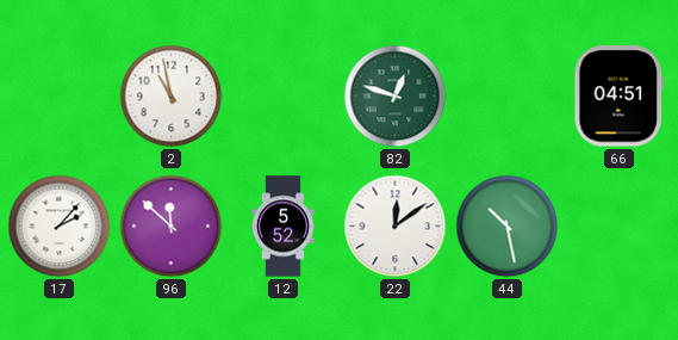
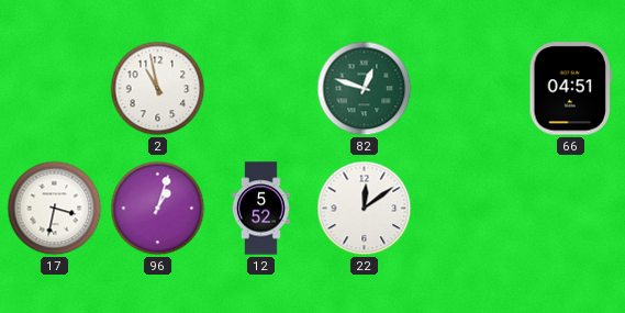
17: 2:07 -> 3:32
96: 11:52 -> 1:03
44: 10:28 -> none
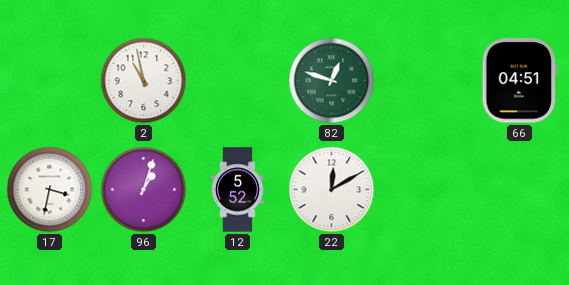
22: 12:09 -> 12:10
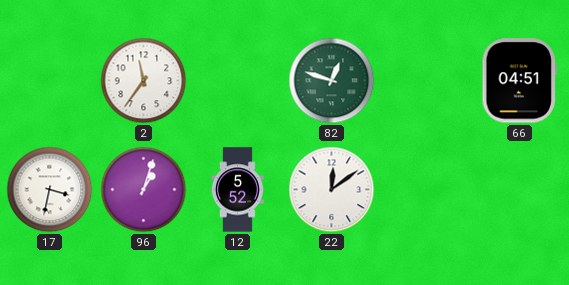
2: 10:58 -> 11:36
22: 12:10 -> 12:09
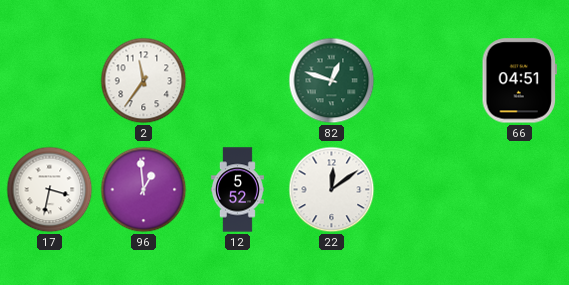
96: 1:03 -> 12:59
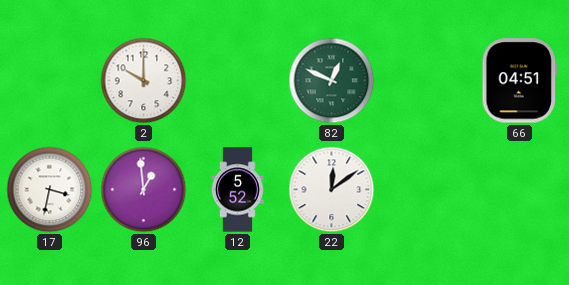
2: 11:36 -> 10:00
82: 12:48 -> 12:49
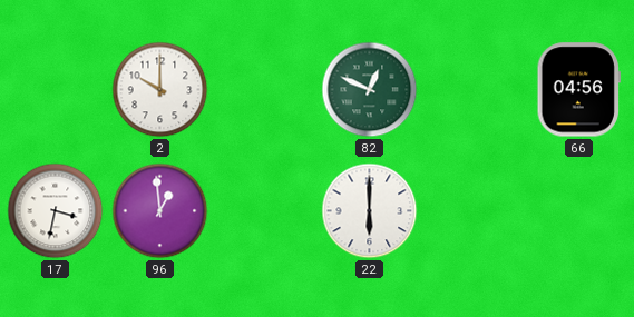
66: 04:51 -> 04:56
12: 5:52 -> none
22: 12:09 -> 6:00
